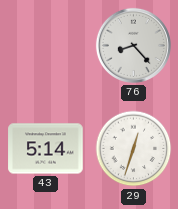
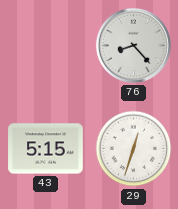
43: 5:14 -> 5:15
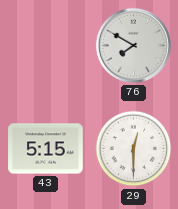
76: 8:23 -> 7:50
29: 12:33 -> 12:30
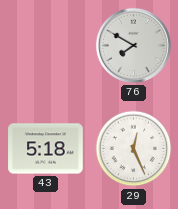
43: 5:15 -> 5:18
29: 12:30 -> 12:26
